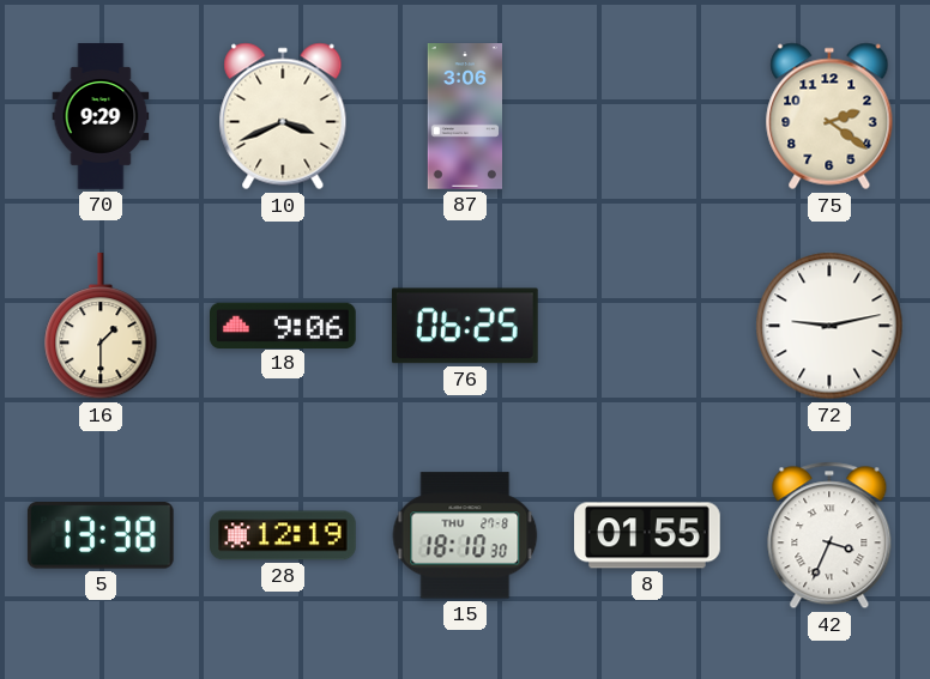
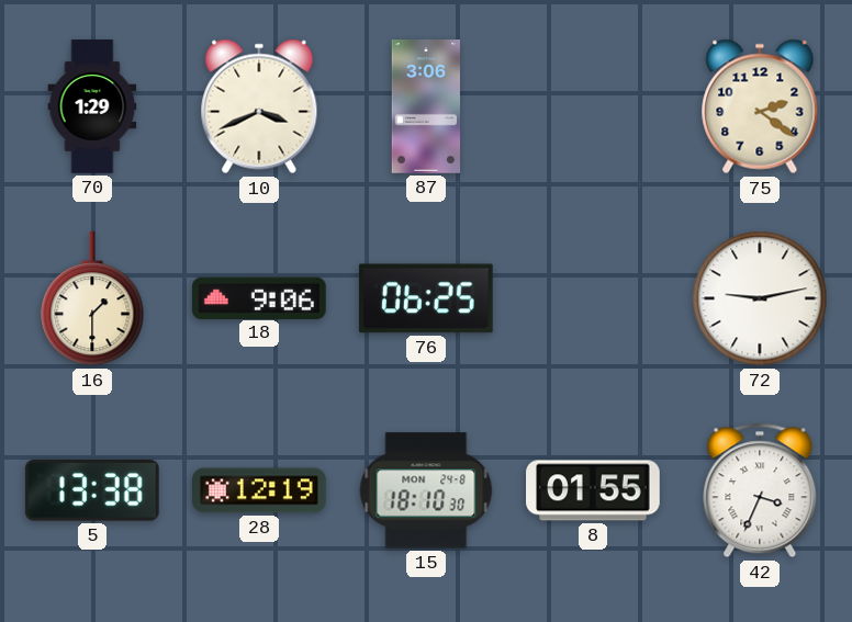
70: 9:29 -> 1:29
15 date: THU 27-8 -> MON 24-8
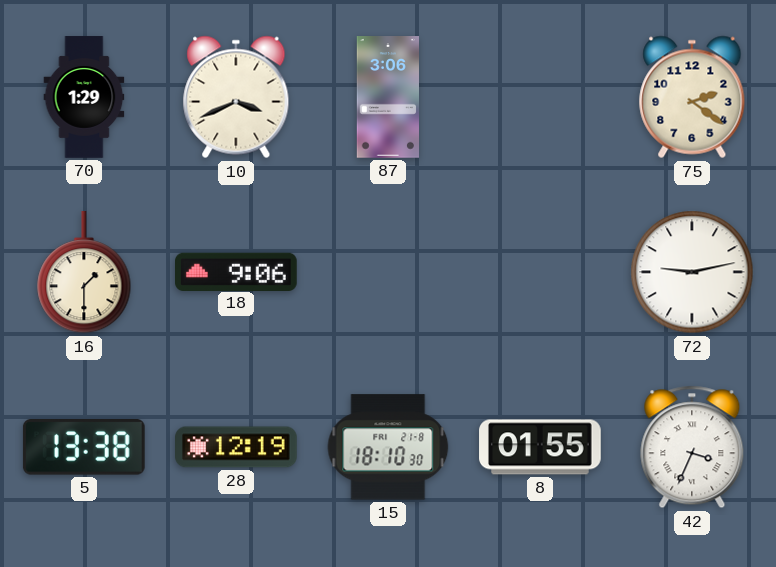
76: 06:25 -> none
15 date: MON 24-8 -> FRI 21-8
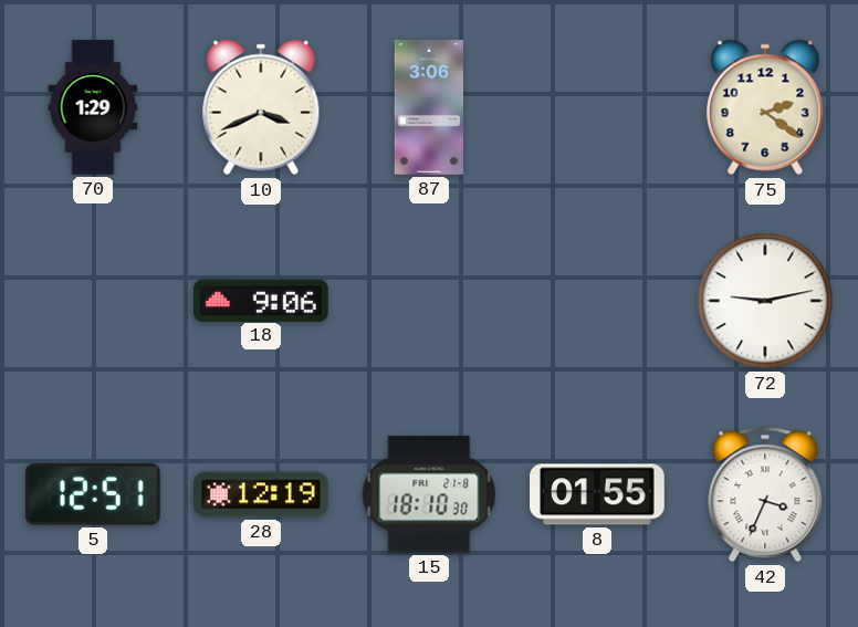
16: 1:30 -> none
5: 13:38 -> 12:51
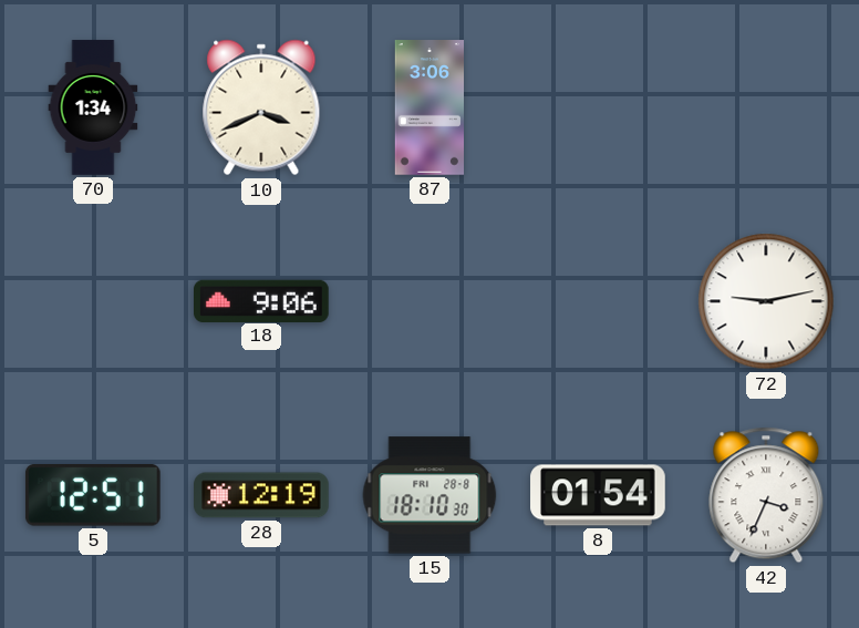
70: 1:29 -> 1:34
75: 2:21 -> none
15 date: FRI 21-8 -> FRI 28-8
8: 01:55 -> 01:54
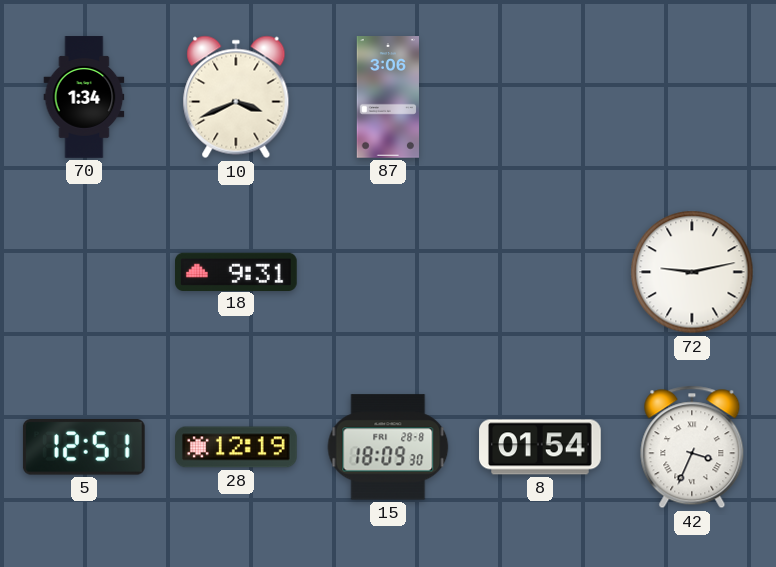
18: 9:06 -> 9:31
15: 18:10 -> 18:09
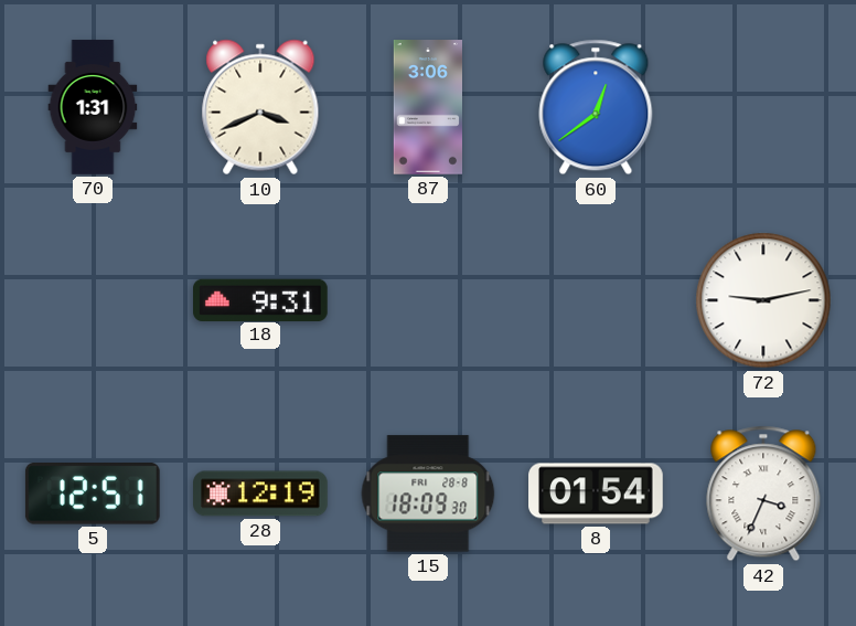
70: 1:34 -> 1:31
60: none -> 12:39
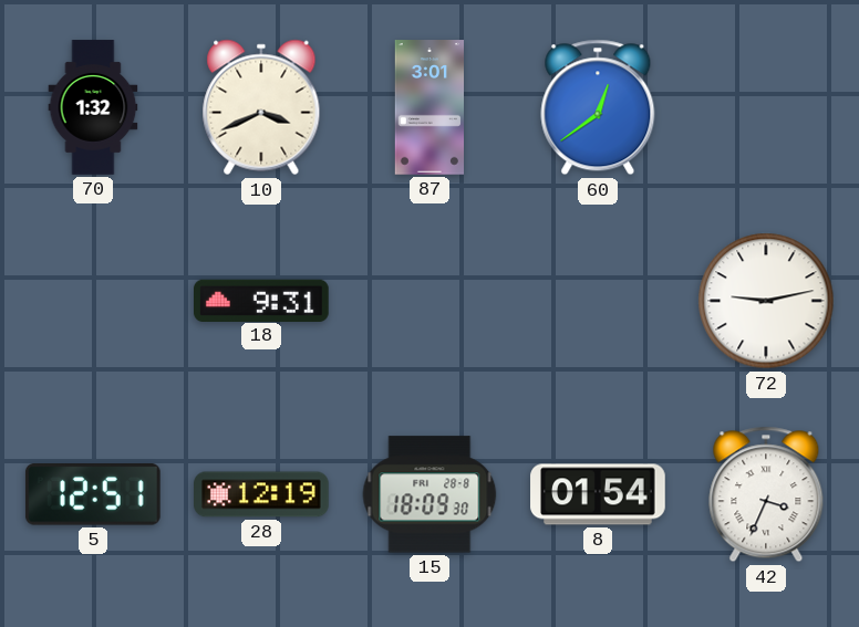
70: 1:31 -> 1:32
87: 3:06 -> 3:01
